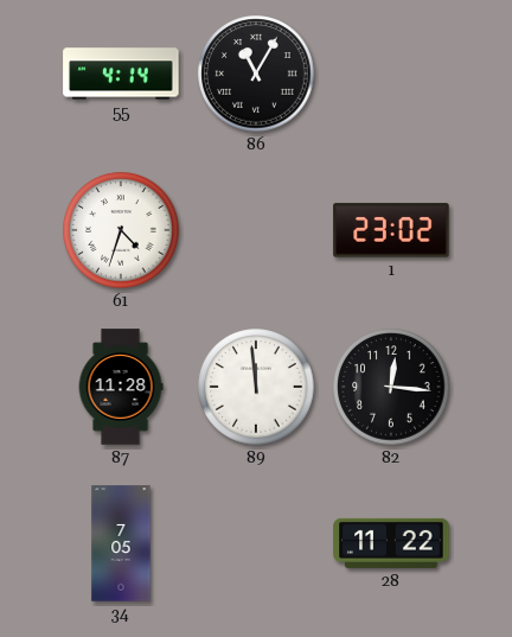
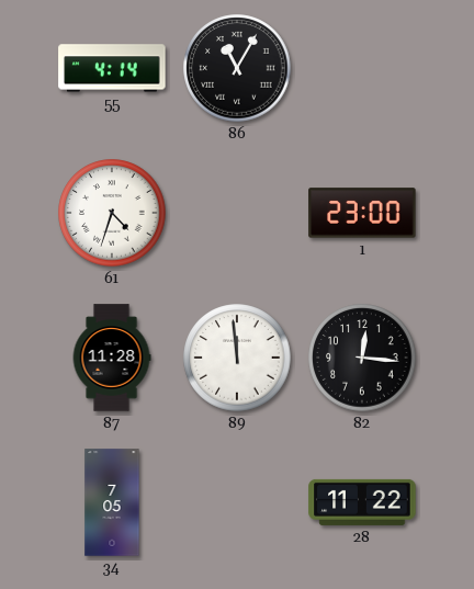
1: 23:02 -> 23:00
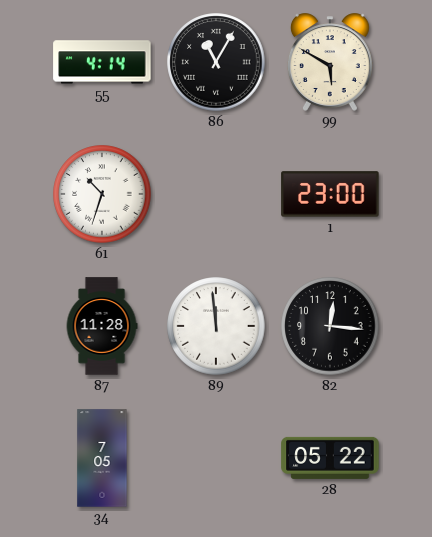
99: none -> 5:50
61: 4:33 -> 10:33
28: 11:22 -> 05:22
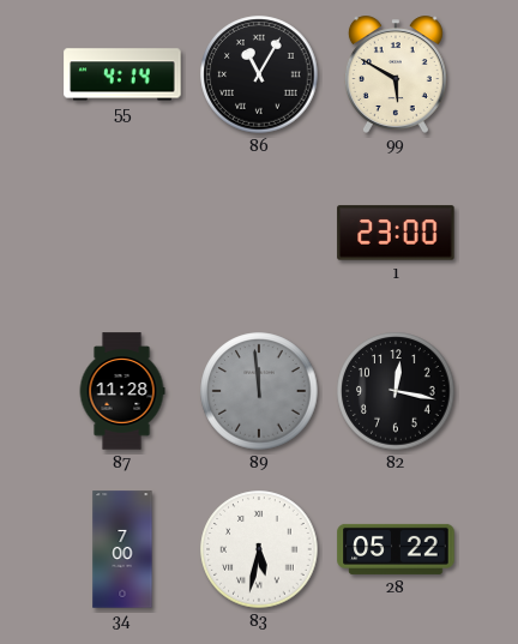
61: 10:33 -> none
89 dial: white -> grey
82: 12:16 -> 12:17
34: 7:05 -> 7:00
83: none -> 5:32
